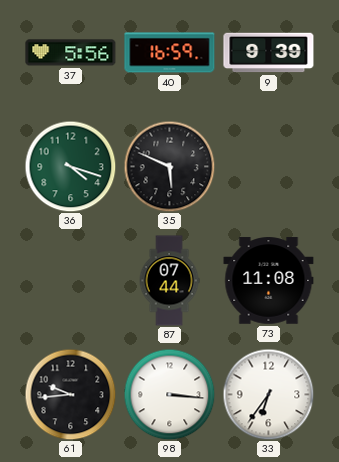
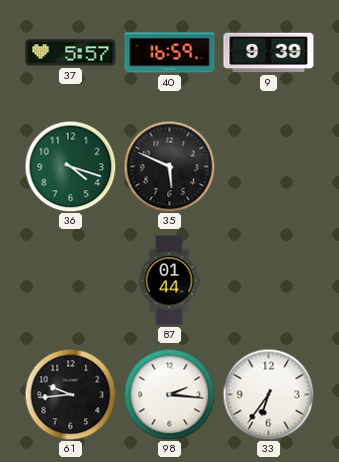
37: 5:56 -> 5:57
87: 07:44 -> 01:44
73: 11:08 -> none
98: 3:16 -> 2:16
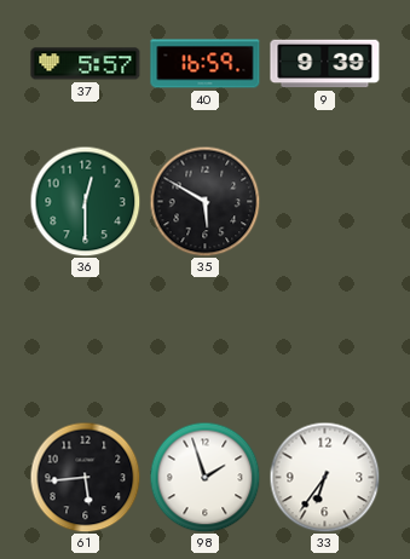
36: 4:18 -> 12:30
35: 5:49 -> 5:50
87: 01:44 -> none
61: 9:44 -> 5:44
98: 2:16 -> 1:57
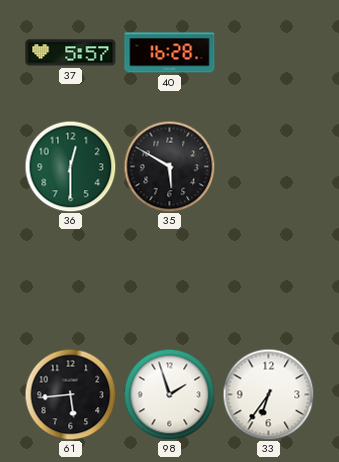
40: 16:59 -> 16:28
9: 9:39 -> none
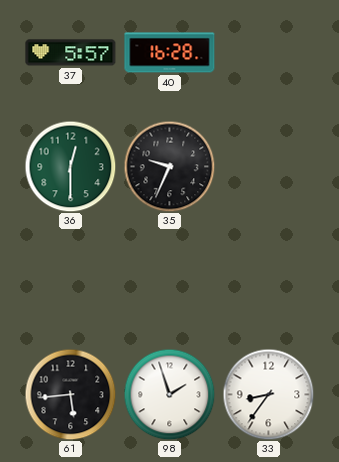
35: 5:50 -> 9:34
33: 6:36 -> 8:36
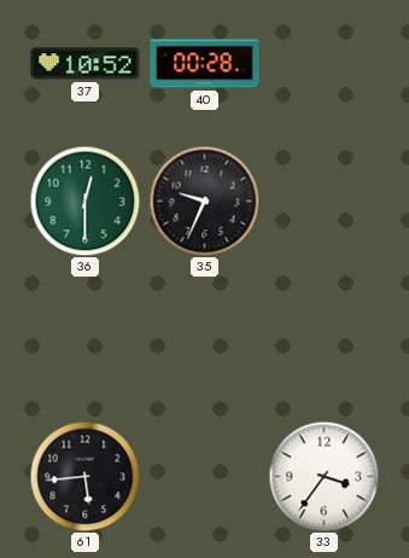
37: 5:57 -> 10:52
40: 16:28 -> 00:28
98: 1:57 -> none
33: 8:36 -> 3:36
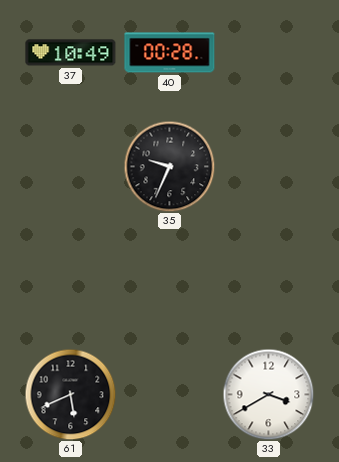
37: 10:52 -> 10:49
36: 12:30 -> none
61: 5:44 -> 5:41
33: 3:36 -> 3:40
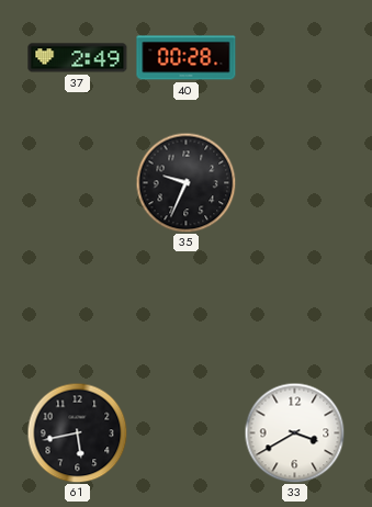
37: 10:49 -> 2:49
61: 5:41 -> 5:43
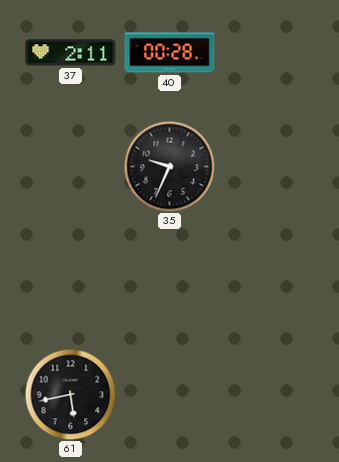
37: 2:49 -> 2:11
33: 3:40 -> none
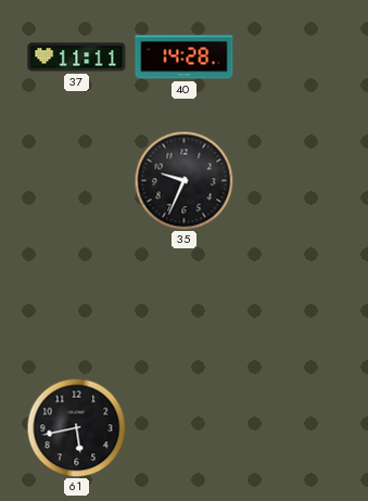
37: 2:11 -> 11:11
40: 00:28 -> 14:28
